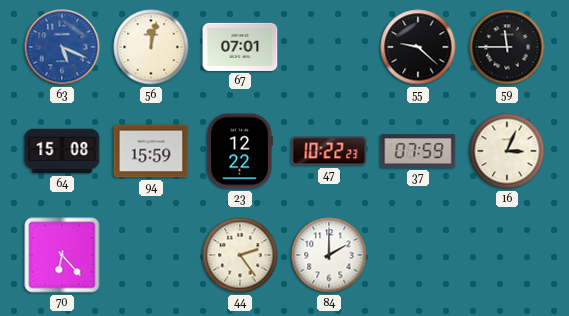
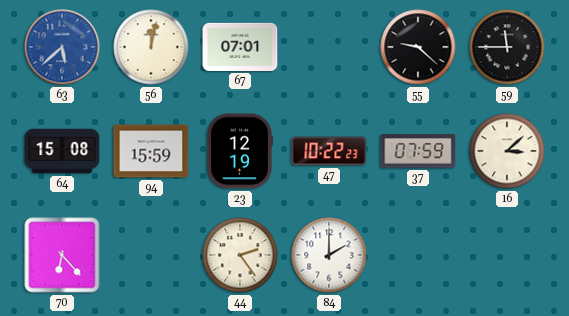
63: 5:19 -> 5:38
23: 12:22 -> 12:19
16: 3:04 -> 3:08
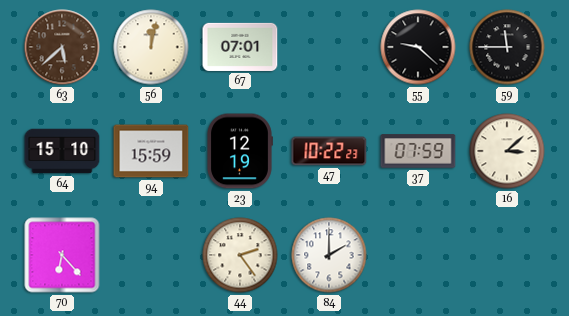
63 dial: blue -> brown
64: 15:08 -> 15:10
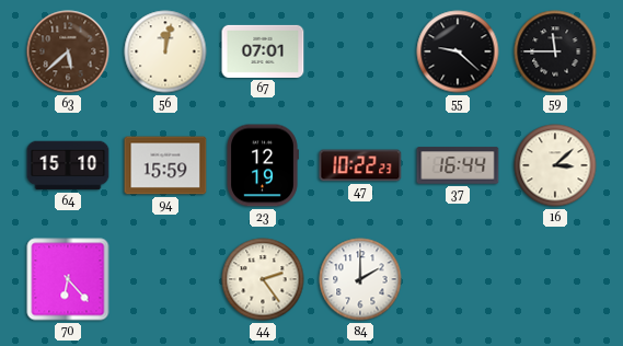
37: 07:59 -> 16:44
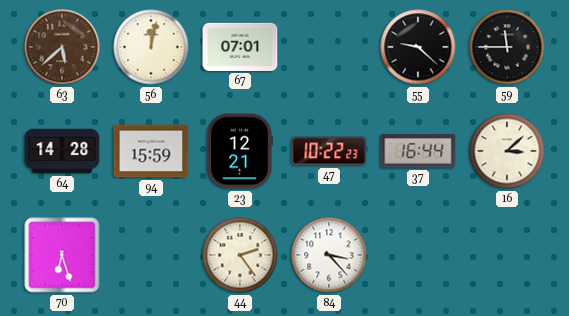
64: 15:10 -> 14:28
23: 12:19 -> 12:21
70: 6:23 -> 6:27
84: 2:00 -> 3:23
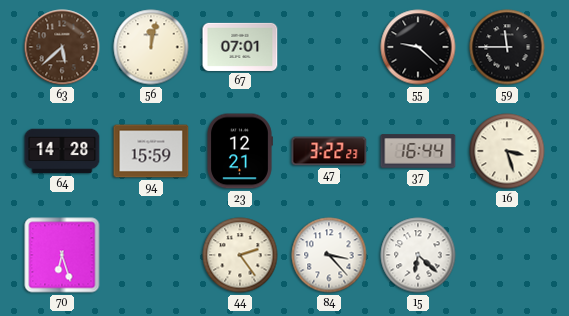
47: 10:22 -> 3:22
16: 3:08 -> 3:27
15: none -> 6:22
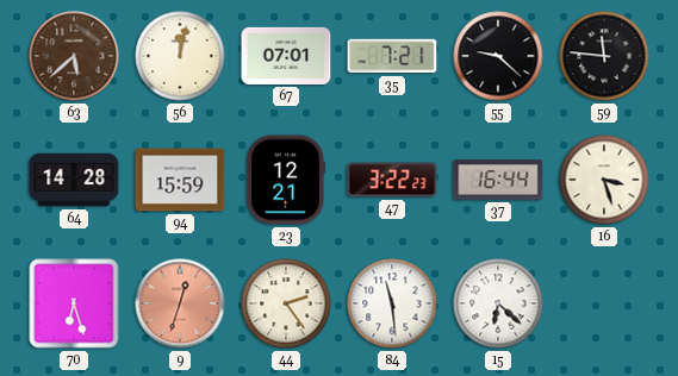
35: none -> 7:21
59: 11:45 -> 11:46
9: none -> 12:33
84: 3:23 -> 11:29
